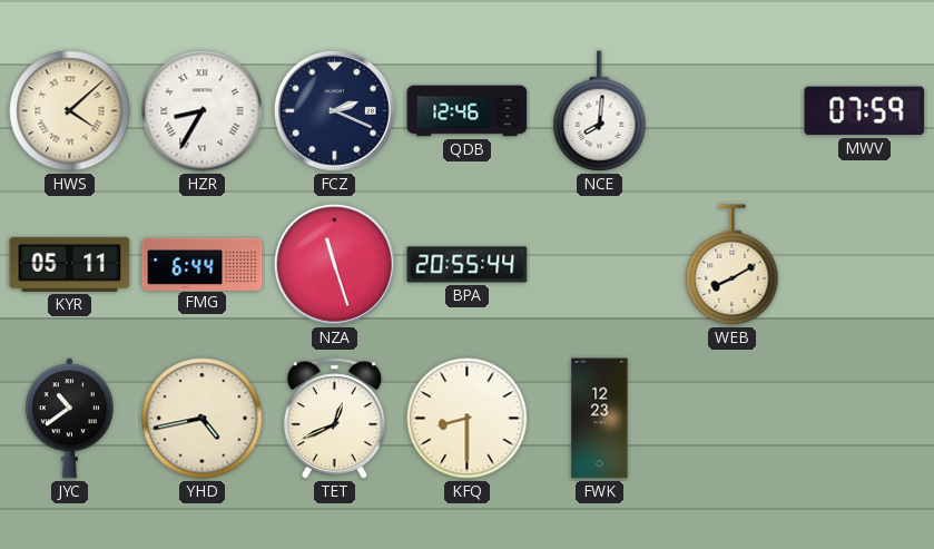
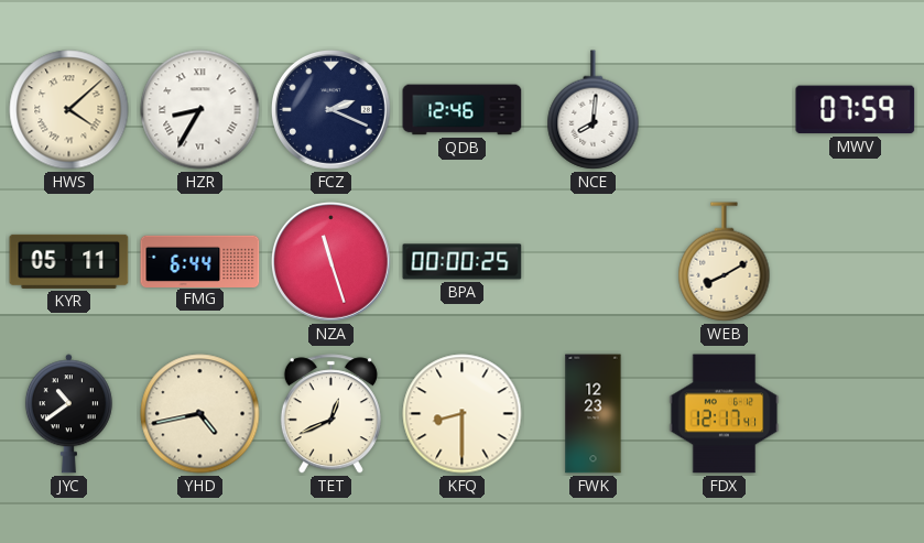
BPA: 20:55 -> 00:00
FDX: none -> 12:17
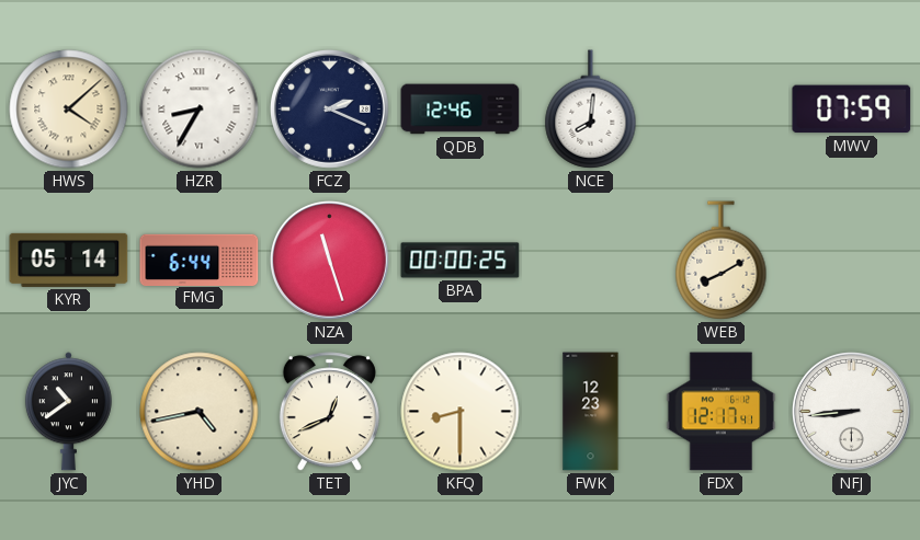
KYR: 05:11 -> 05:14
NFJ: none -> 8:44
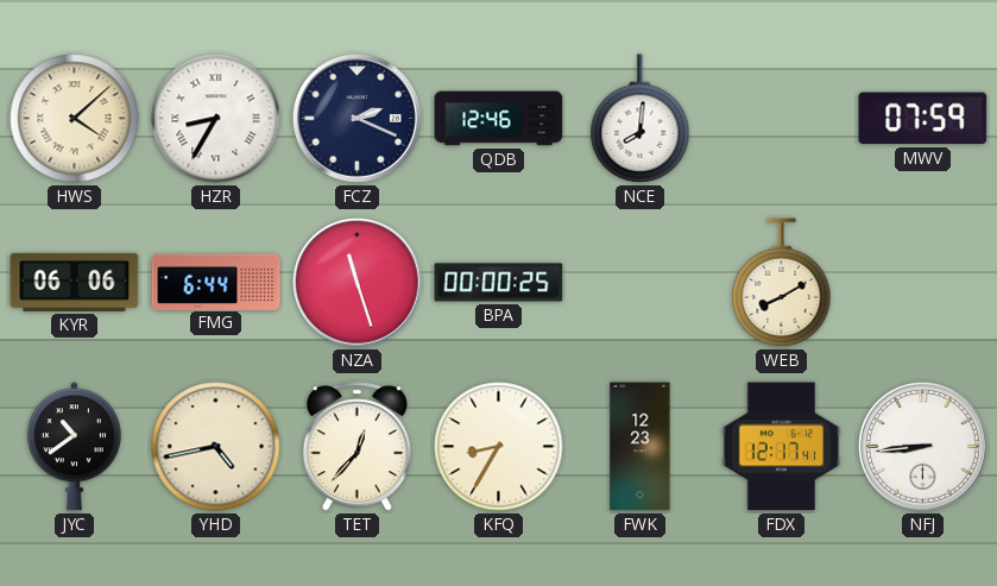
KYR: 05:14 -> 06:06
TET: 12:41 -> 12:37
KFQ: 8:30 -> 8:35
